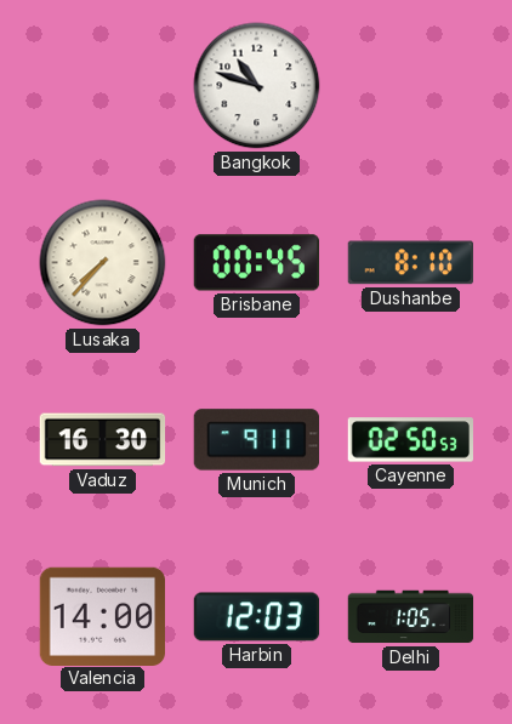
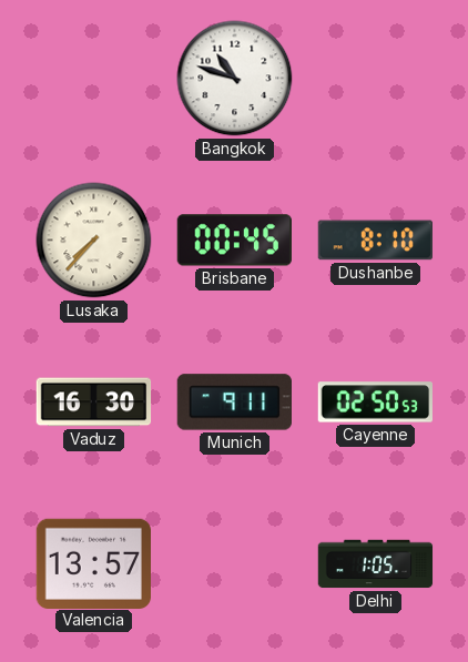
Valencia: 14:00 -> 13:57
Harbin: 12:03 -> none
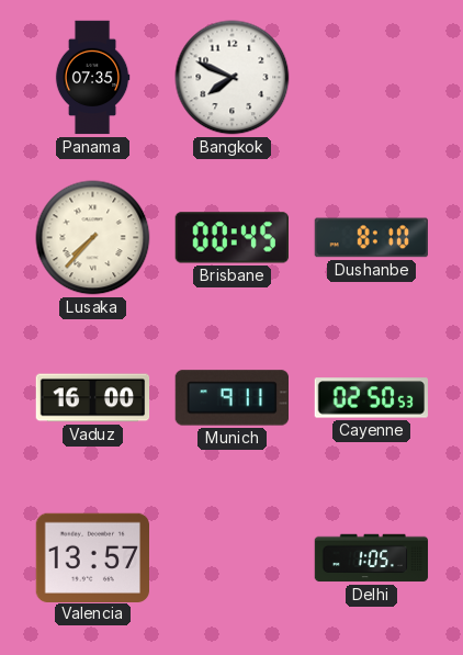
Panama: none -> 07:35
Bangkok: 10:48 -> 7:49
Vaduz: 16:30 -> 16:00
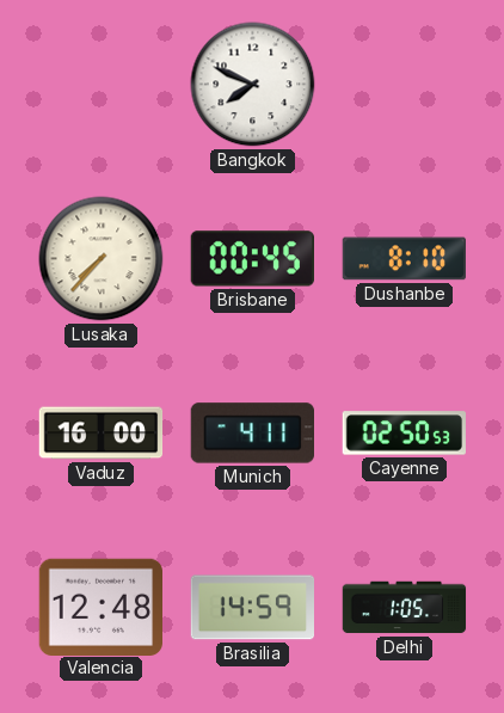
Panama: 07:35 -> none
Munich: 9:11 -> 4:11
Valencia: 13:57 -> 12:48
Brasilia: none -> 14:59
